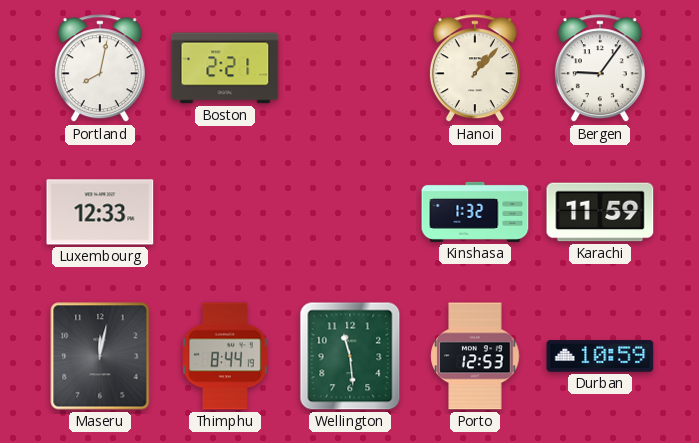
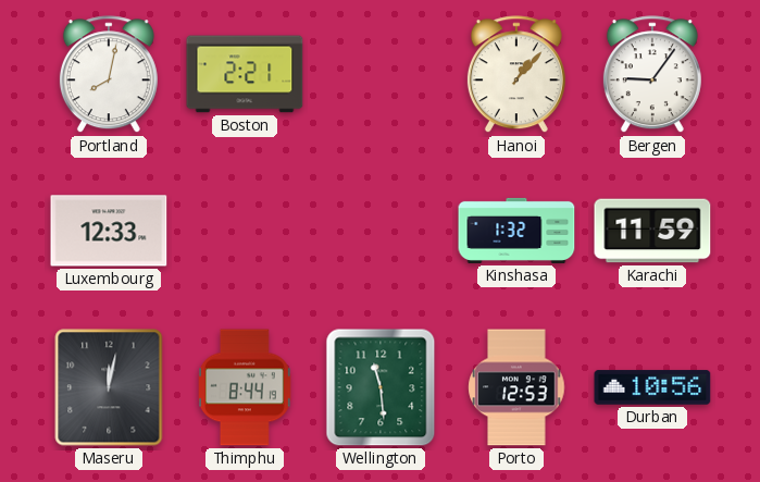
Durban: 10:59 -> 10:56
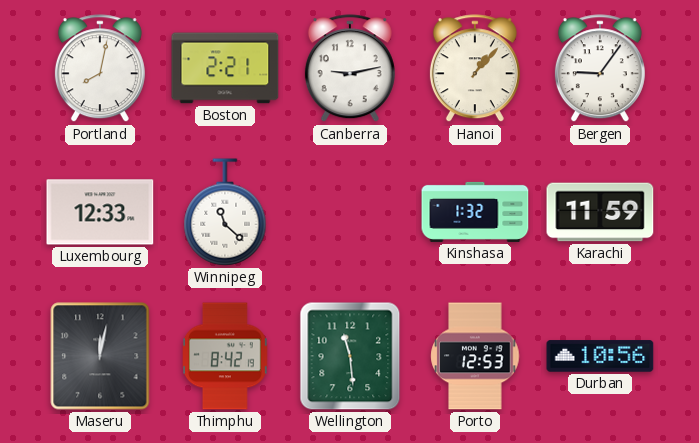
Canberra: none -> 9:13
Winnipeg: none -> 11:22
Thimphu: 8:44 -> 8:42
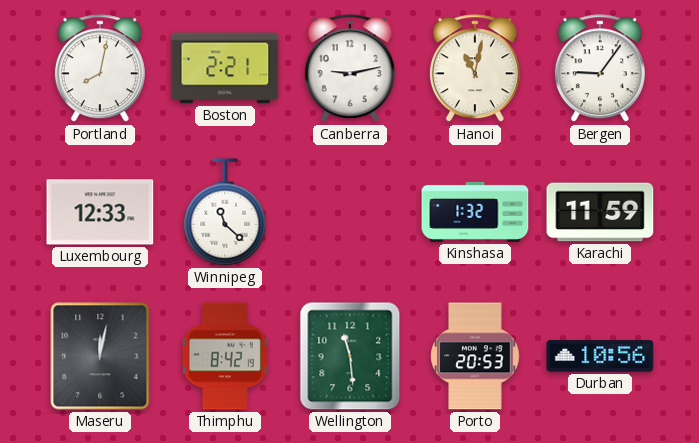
Hanoi: 1:07 -> 11:02
Porto: 12:53 -> 20:53
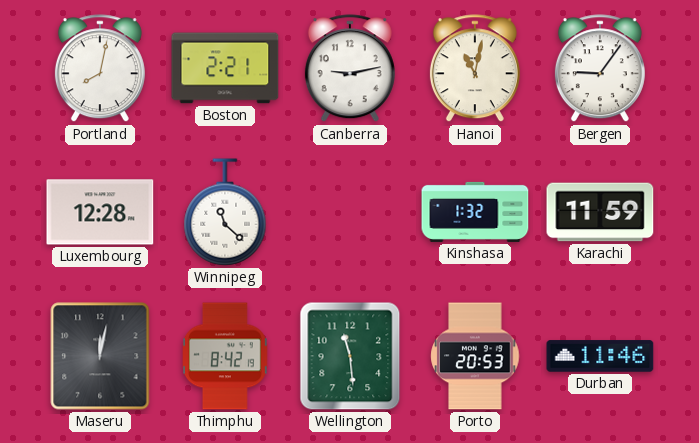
Luxembourg: 12:33 -> 12:28
Durban: 10:56 -> 11:46
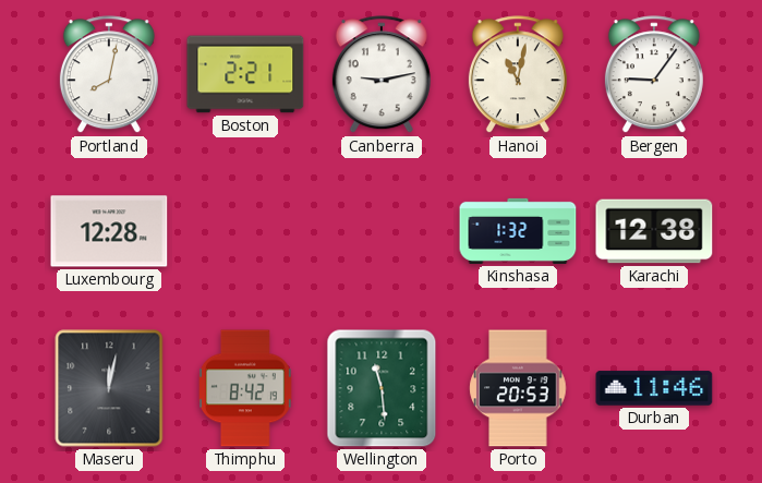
Winnipeg: 11:22 -> none
Karachi: 11:59 -> 12:38
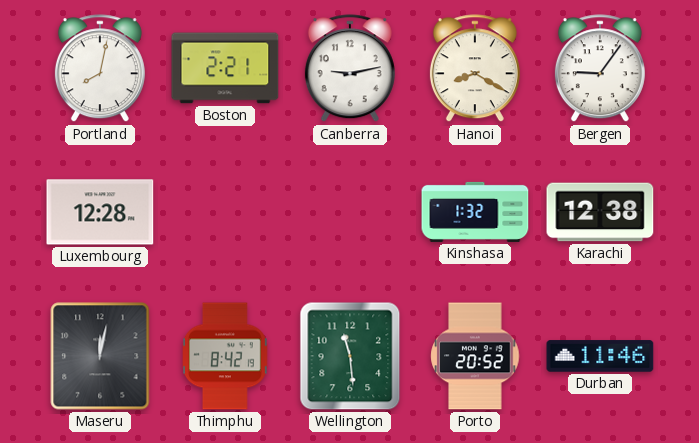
Hanoi: 11:02 -> 8:20
Porto: 20:53 -> 20:52
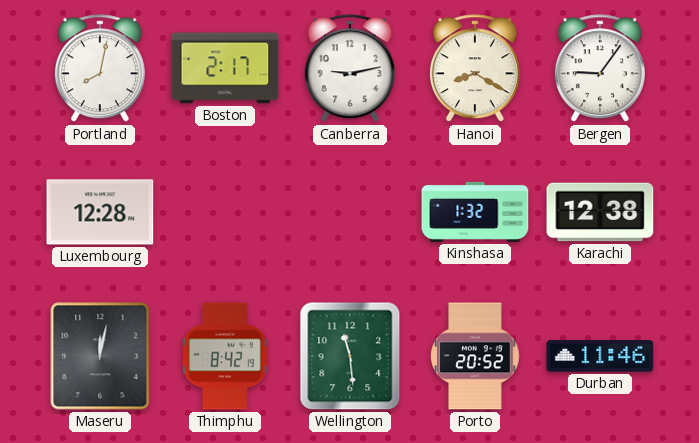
Boston: 2:21 -> 2:17
